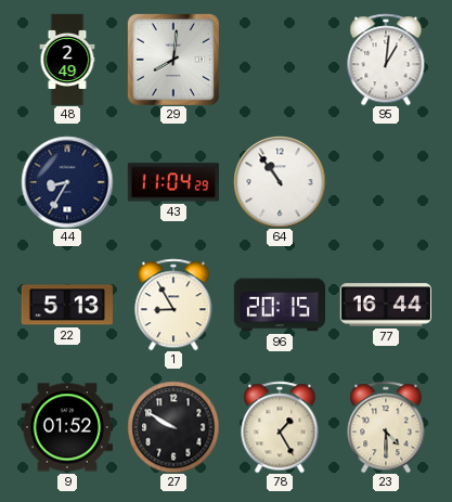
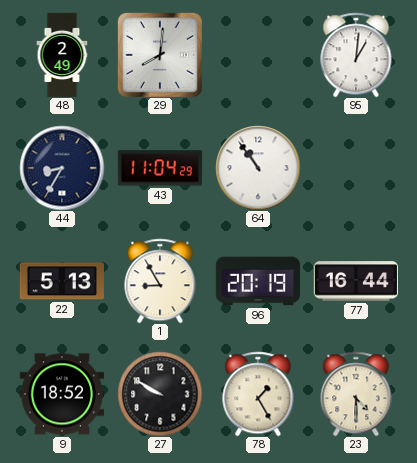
96: 20:15 -> 20:19
9: 01:52 -> 18:52
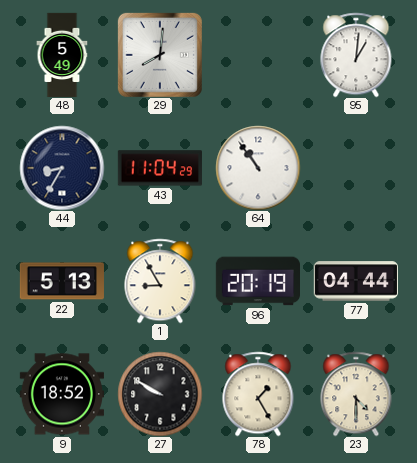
48: 2:49 -> 5:49
77: 16:44 -> 04:44
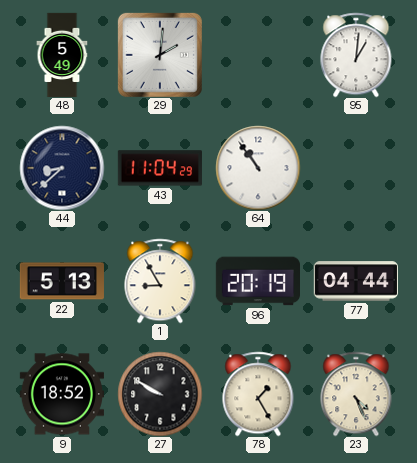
29: 8:01 -> 2:01
44: 8:35 -> 8:38
23: 4:30 -> 4:26
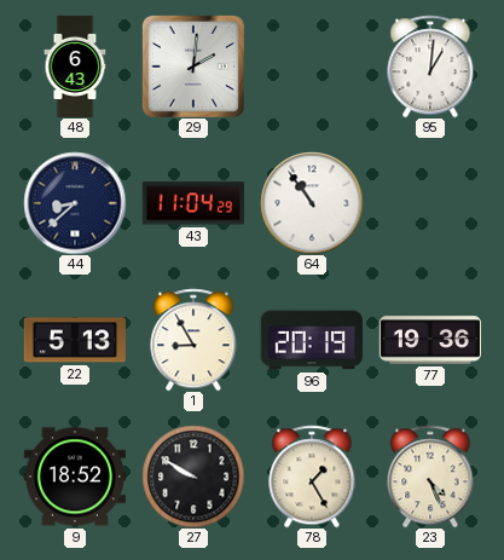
48: 5:49 -> 6:43
77: 04:44 -> 19:36
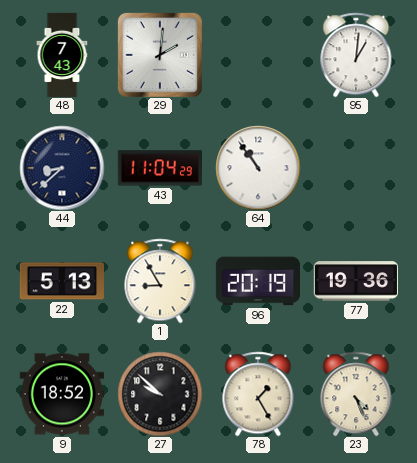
48: 6:43 -> 7:43
27: 9:50 -> 9:52
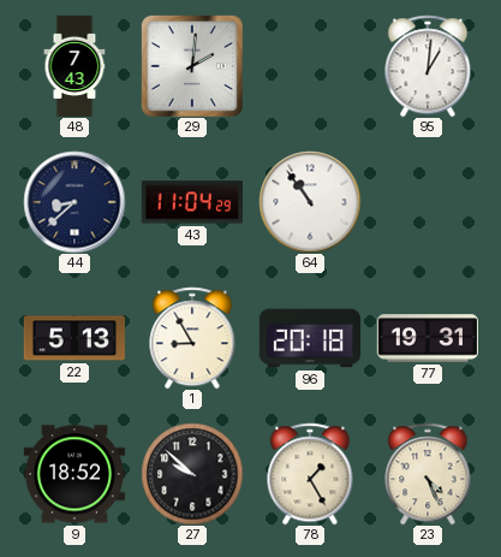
96: 20:19 -> 20:18
77: 19:36 -> 19:31
